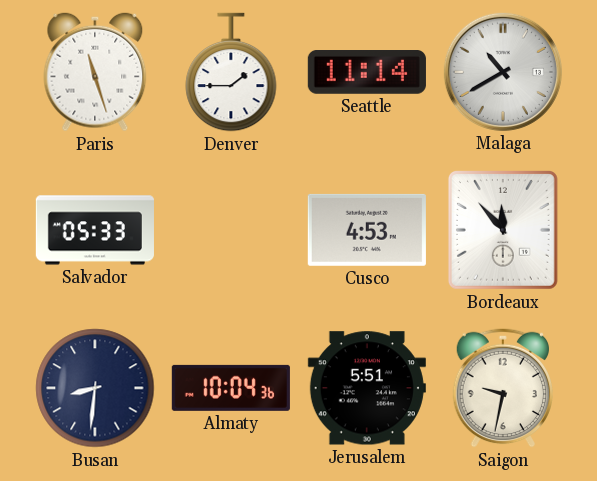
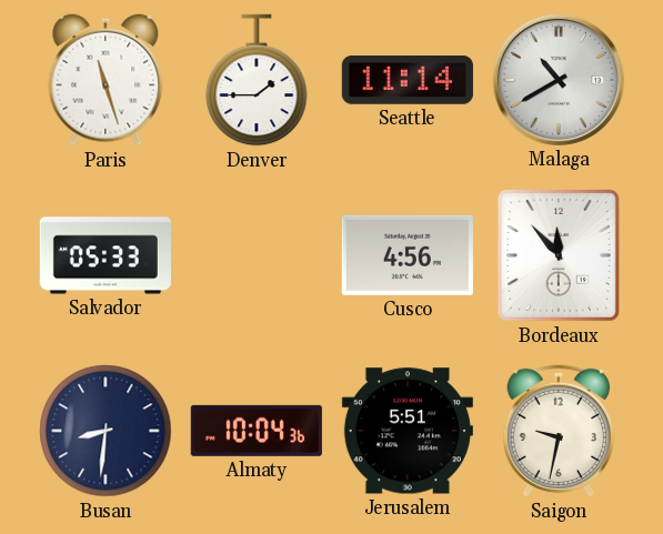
Cusco: 4:53 -> 4:56
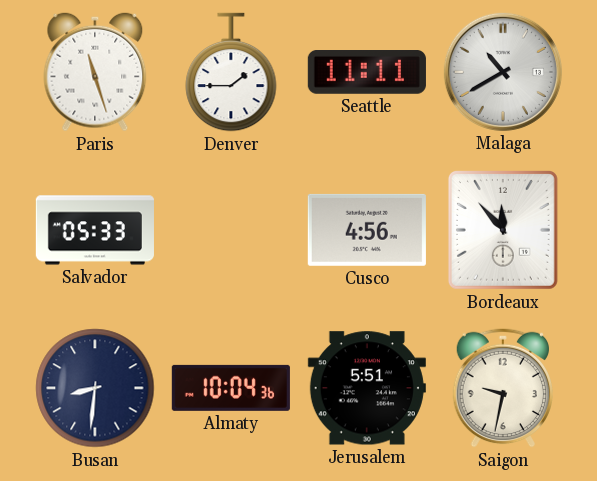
Seattle: 11:14 -> 11:11
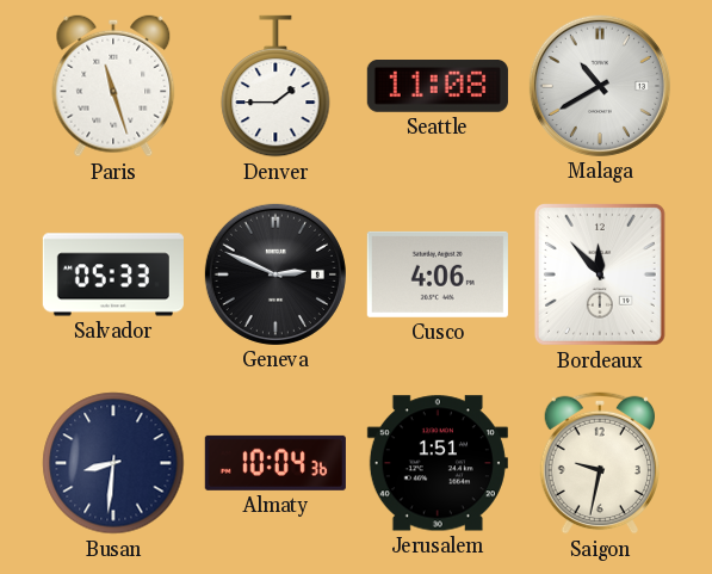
Seattle: 11:11 -> 11:08
Geneva: none -> 2:49
Cusco: 4:56 -> 4:06
Jerusalem: 5:51 -> 1:51
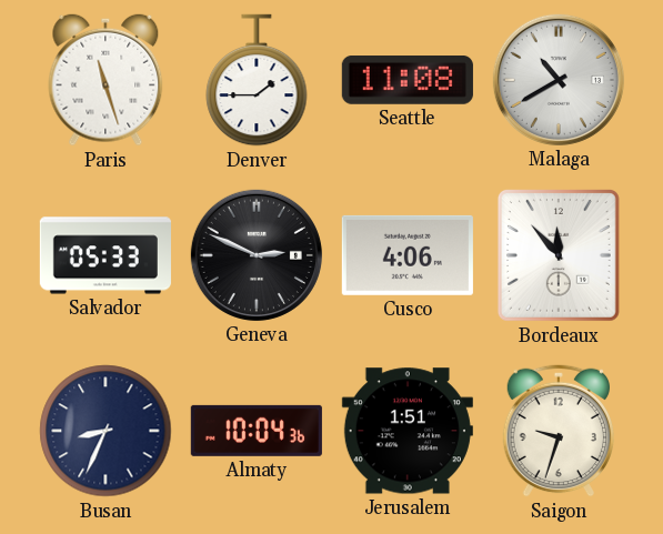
Busan: 8:31 -> 8:34
Saigon: 9:32 -> 9:33
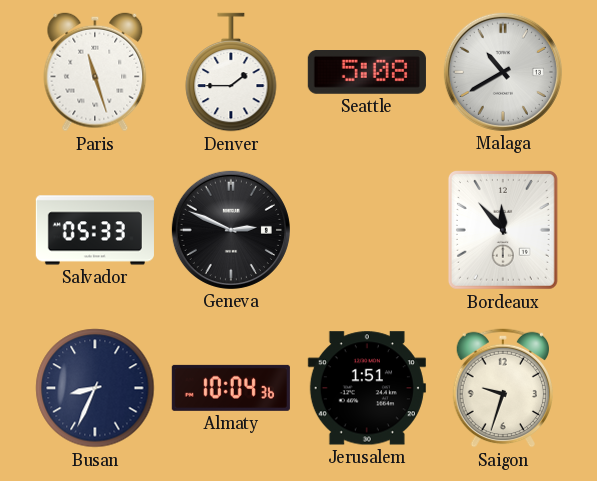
Seattle: 11:08 -> 5:08
Cusco: 4:06 -> none
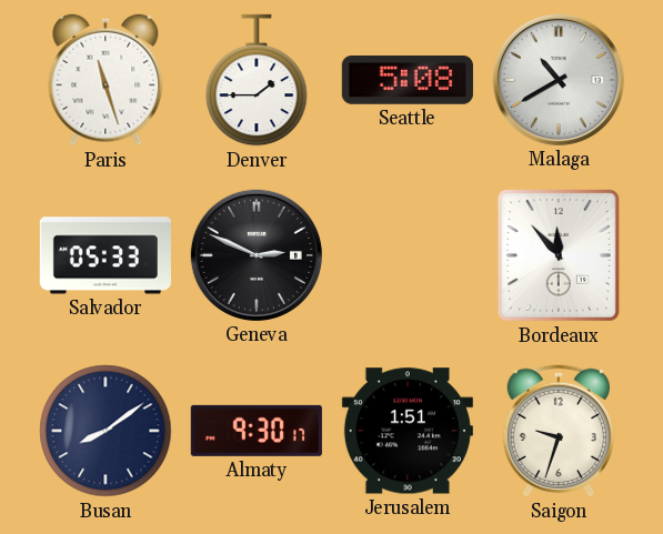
Busan: 8:34 -> 8:09
Almaty: 10:04 -> 9:30
